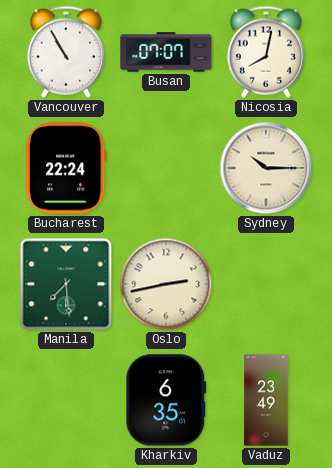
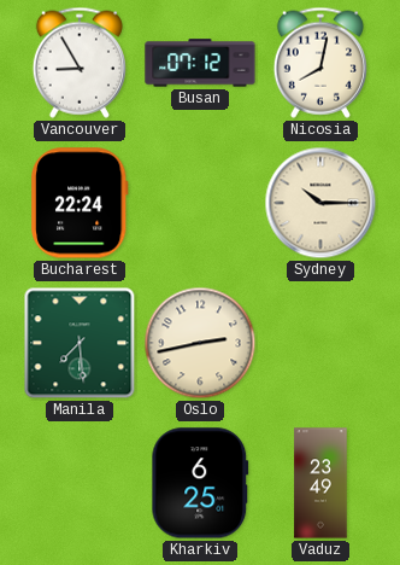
Vancouver: 10:55 -> 8:55
Busan: 07:07 -> 07:12
Kharkiv: 6:35 -> 6:25
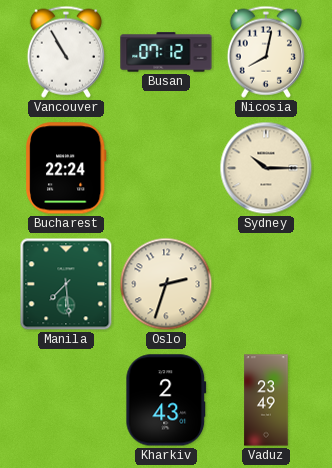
Vancouver: 8:55 -> 10:55
Oslo: 2:43 -> 2:33
Kharkiv: 6:25 -> 2:43
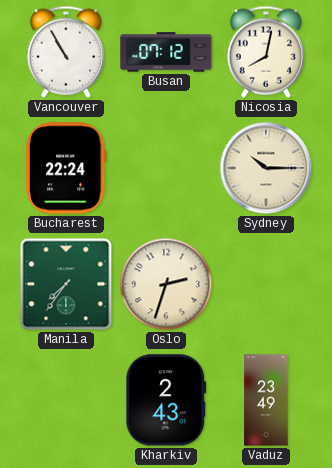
Manila: 7:29 -> 7:36
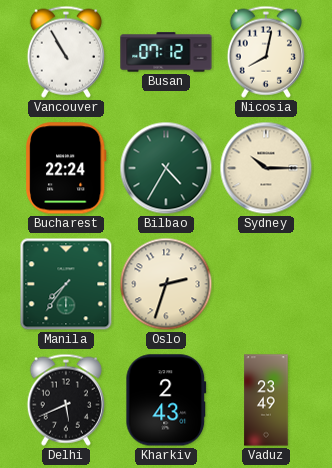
Bilbao: none -> 4:35
Delhi: none -> 5:41
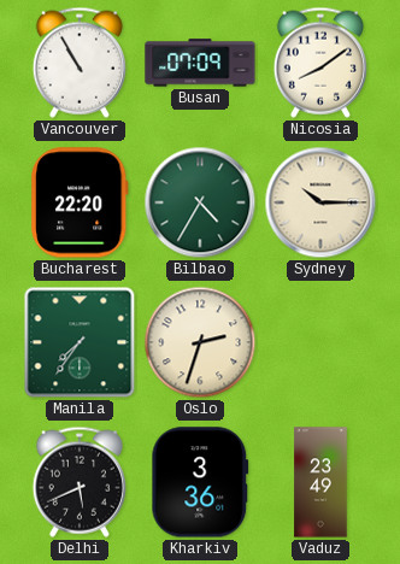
Busan: 07:12 -> 07:09
Nicosia: 8:02 -> 8:09
Bucharest: 22:24 -> 22:20
Kharkiv: 2:43 -> 3:36
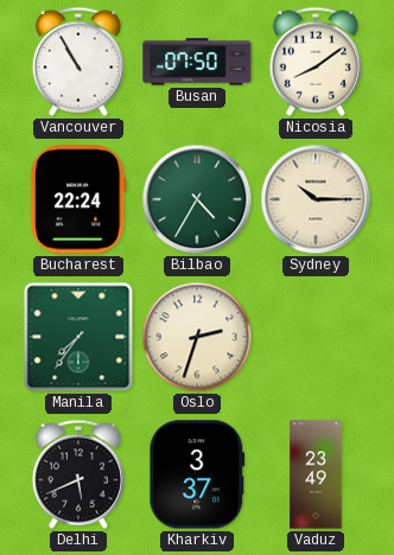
Busan: 07:09 -> 07:50
Bucharest: 22:20 -> 22:24
Kharkiv: 3:36 -> 3:37
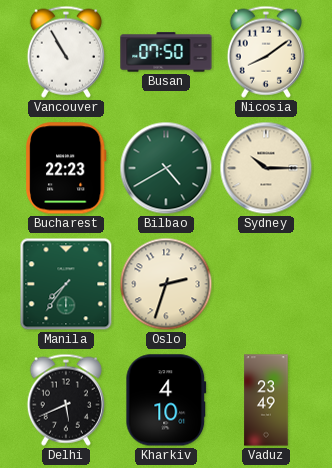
Bucharest: 22:24 -> 22:23
Bilbao: 4:35 -> 4:40
Kharkiv: 3:37 -> 4:10
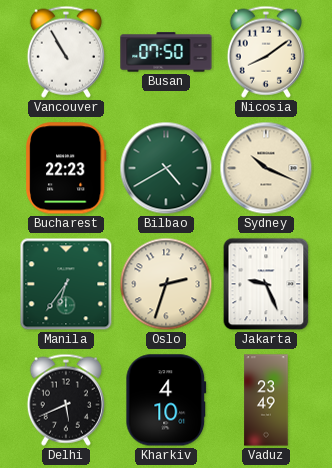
Sydney: 10:15 -> 10:19
Manila: 7:36 -> 6:36
Jakarta: none -> 9:26
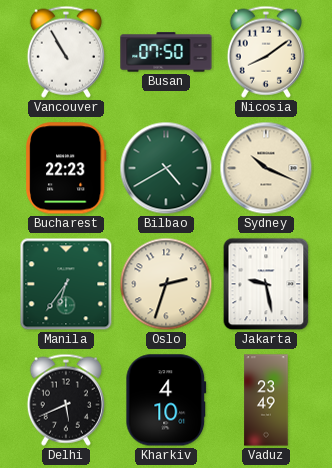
Jakarta: 9:26 -> 9:28
